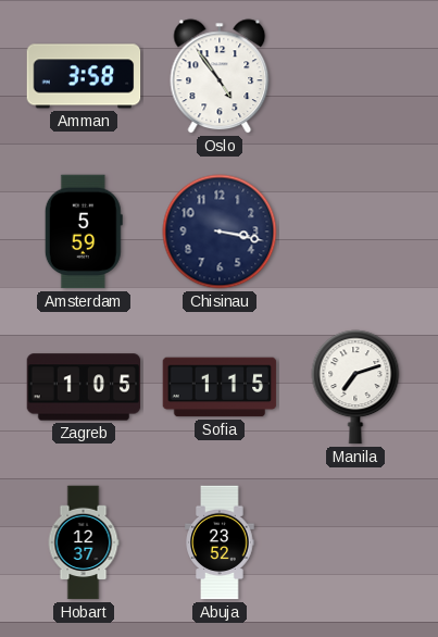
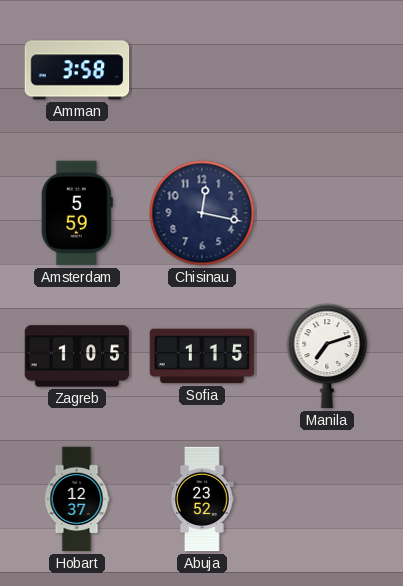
Oslo: 4:54 -> none
Chisinau: 3:17 -> 12:17
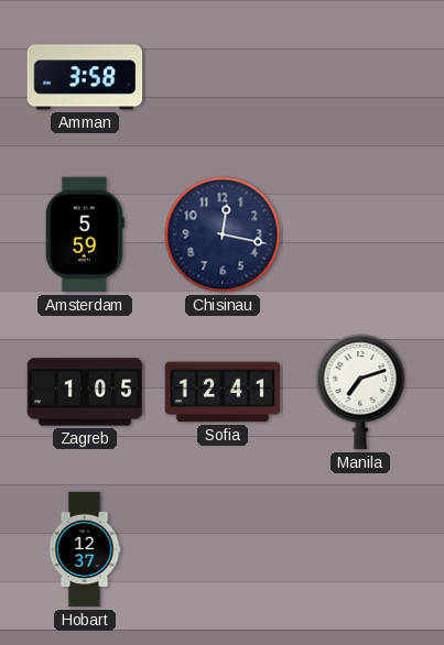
Sofia: 1:15 -> 12:41
Abuja: 23:52 -> none
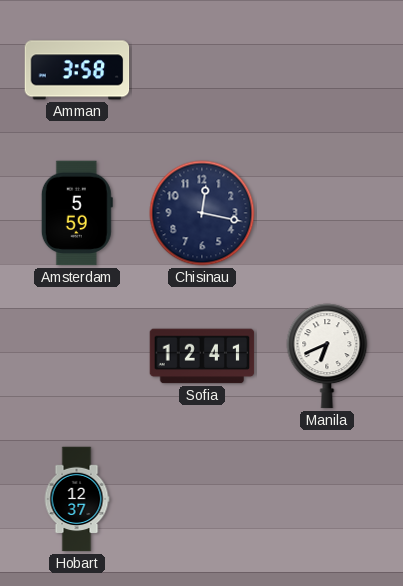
Zagreb: 1:05 -> none
Manila: 7:12 -> 6:41
